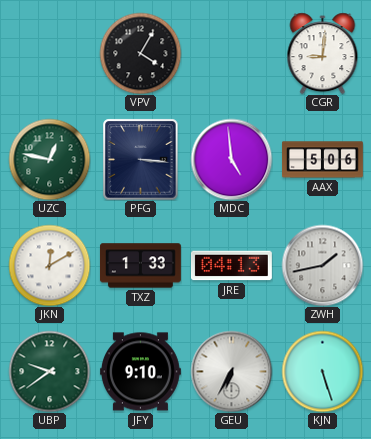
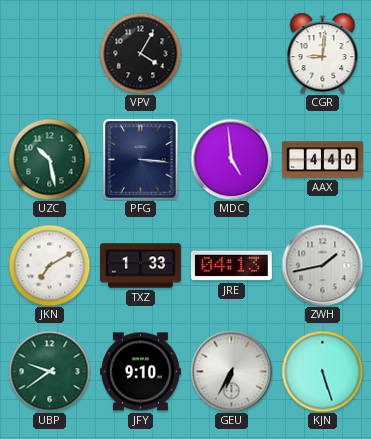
UZC: 12:47 -> 10:28
AAX: 5:06 -> 4:40
JKN: 12:10 -> 7:10
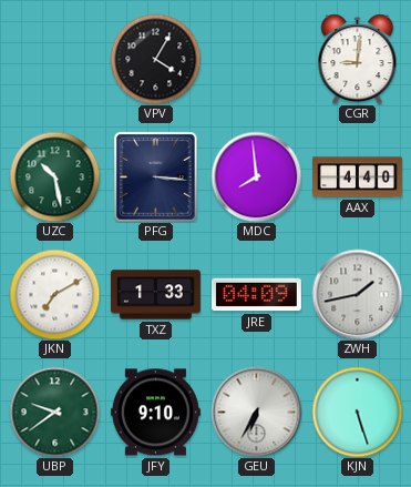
MDC: 4:59 -> 7:59
JRE: 04:13 -> 04:09
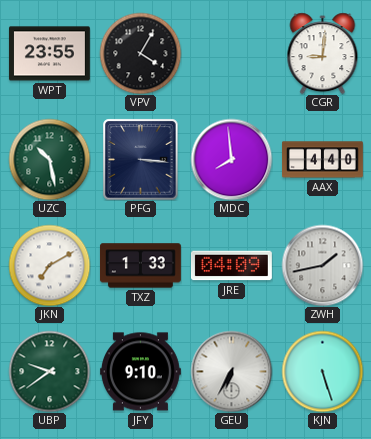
WPT: none -> 23:55
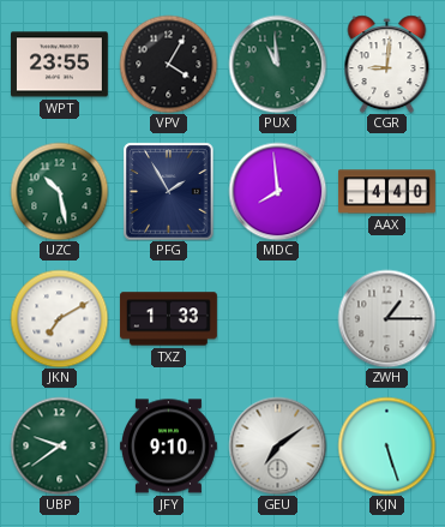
PUX: none -> 10:59
PFG: 3:16 -> 1:55
JRE: 04:09 -> none
ZWH: 1:43 -> 1:15
GEU: 6:35 -> 7:09
